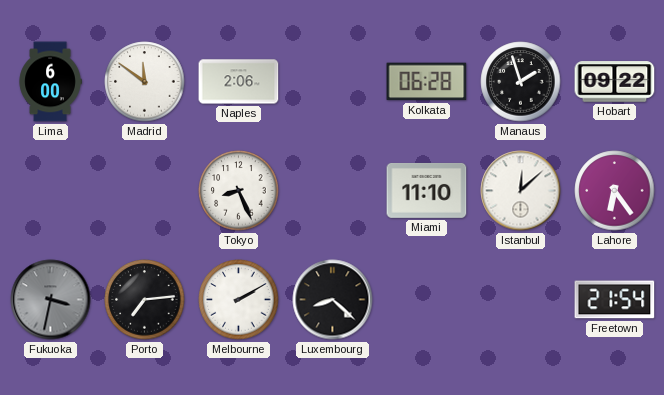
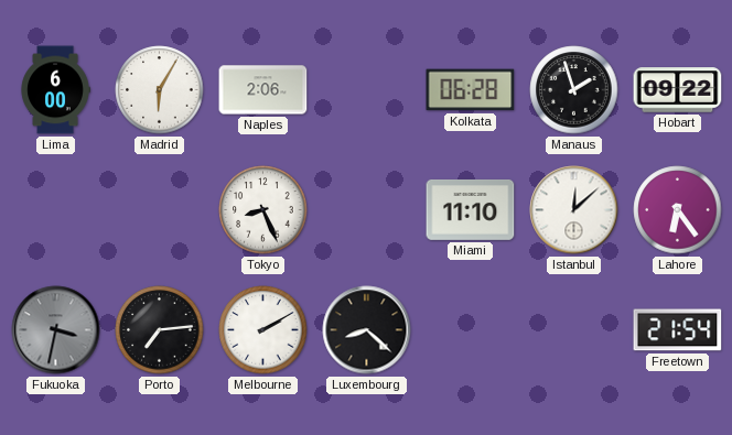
Madrid: 11:51 -> 6:05
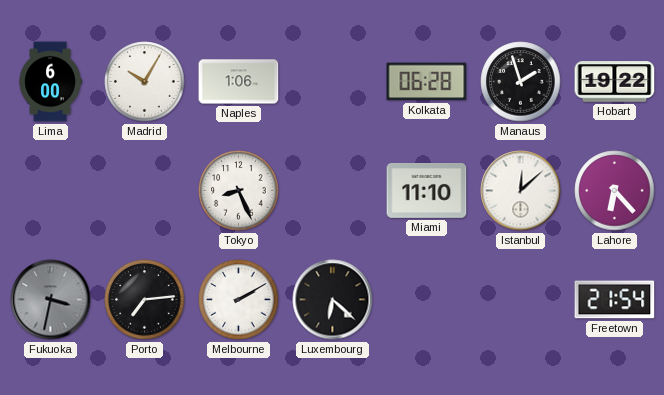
Madrid: 6:05 -> 10:05
Naples: 2:06 -> 1:06
Hobart: 09:22 -> 19:22
Lahore: 6:24 -> 6:23
Luxembourg: 8:22 -> 6:22
